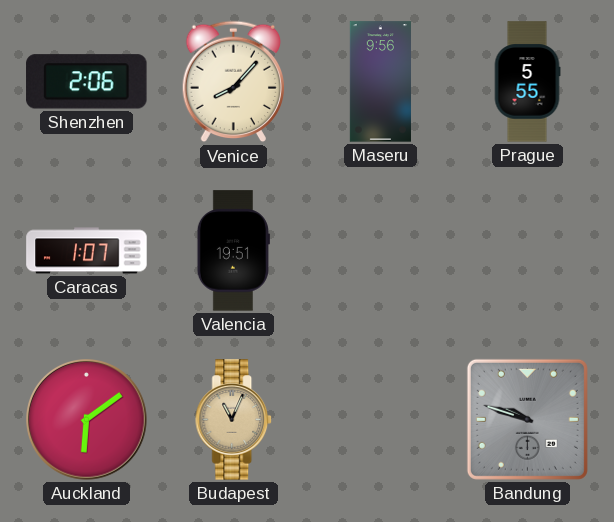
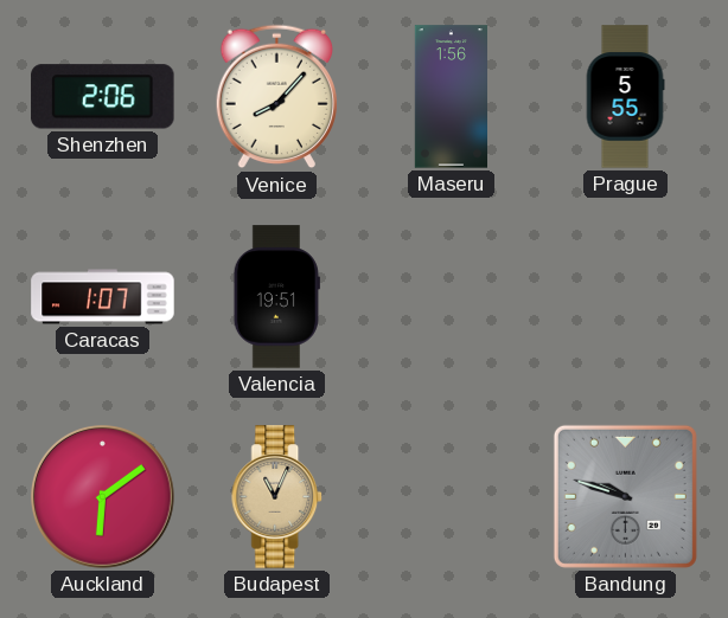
Maseru: 9:56 -> 1:56
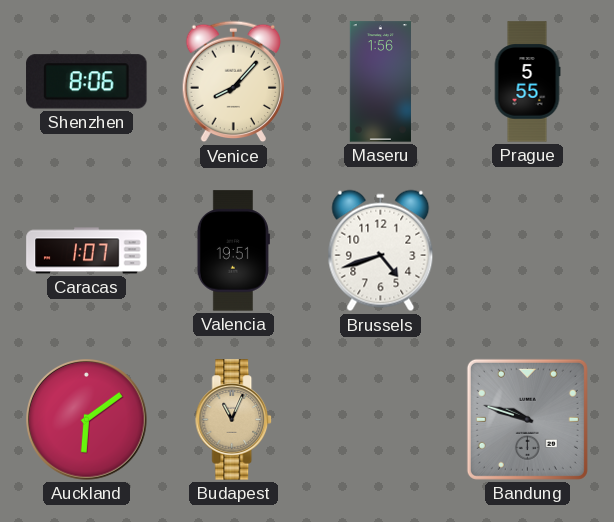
Shenzhen: 2:06 -> 8:06
Brussels: none -> 4:42
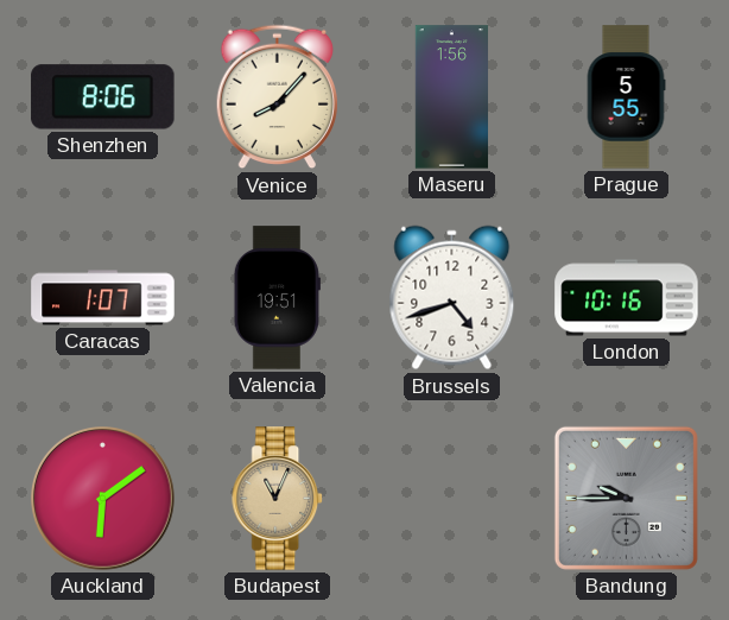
London: none -> 10:16
Bandung: 9:48 -> 9:45
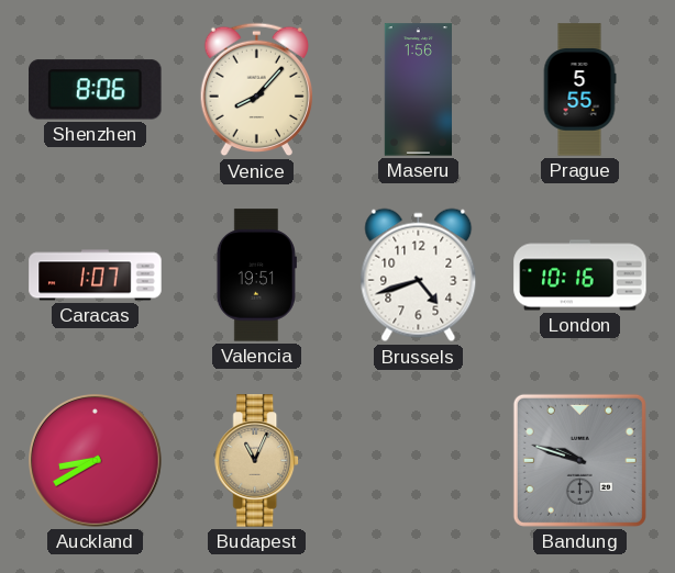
Auckland: 6:09 -> 8:40
Bandung: 9:45 -> 9:48
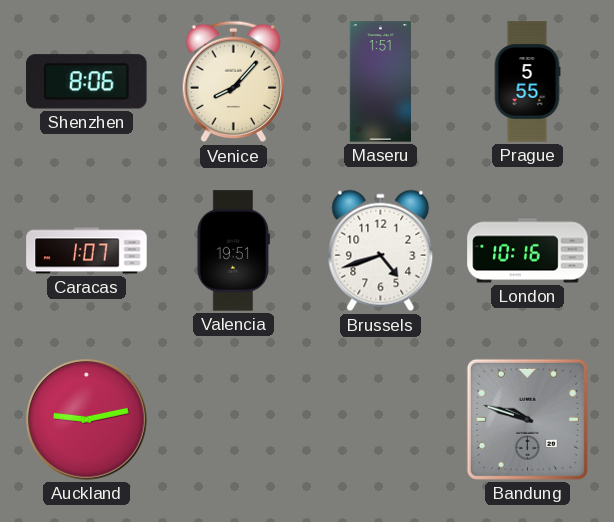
Maseru: 1:56 -> 1:51
Auckland: 8:40 -> 9:13
Budapest: 11:04 -> none
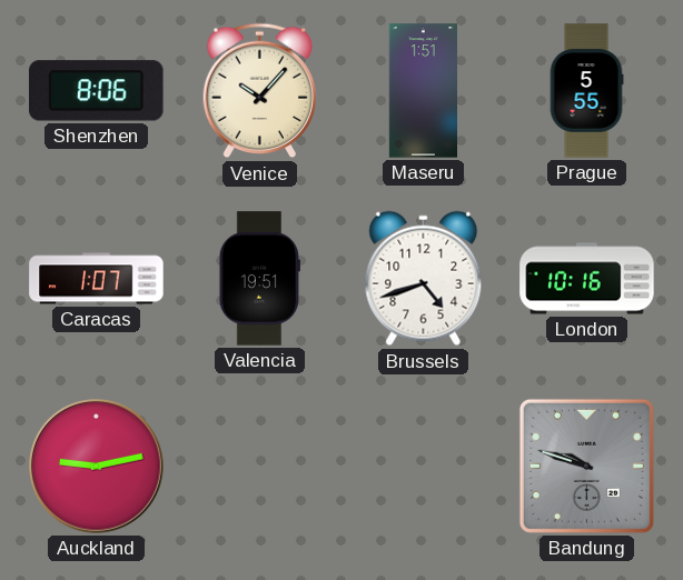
Venice: 8:07 -> 10:07
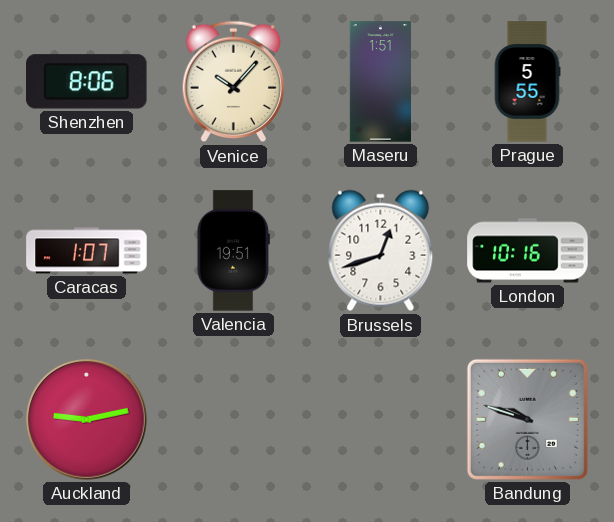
Brussels: 4:42 -> 12:42
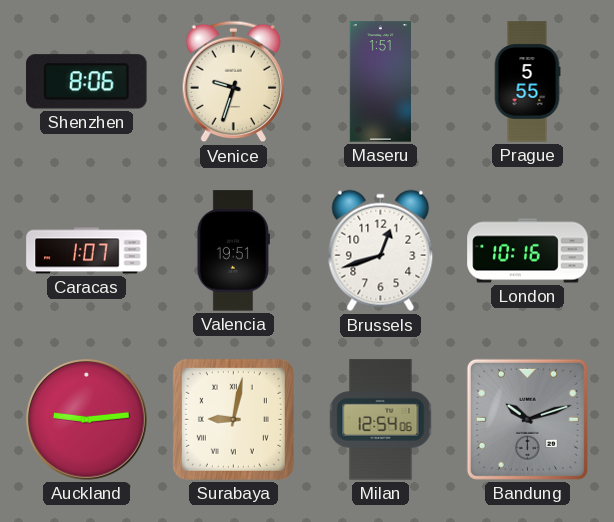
Venice: 10:07 -> 9:33
Auckland: 9:13 -> 9:14
Surabaya: none -> 9:02
Milan: none -> 12:54
Bandung: 9:48 -> 10:12
